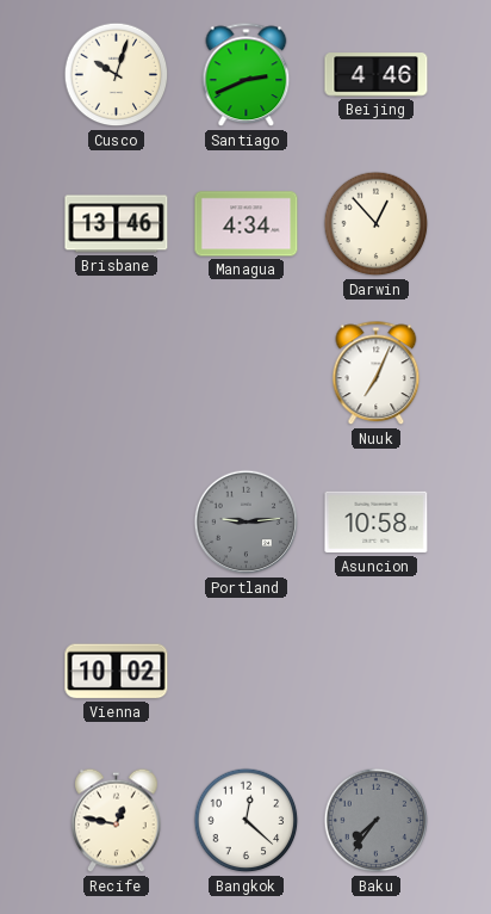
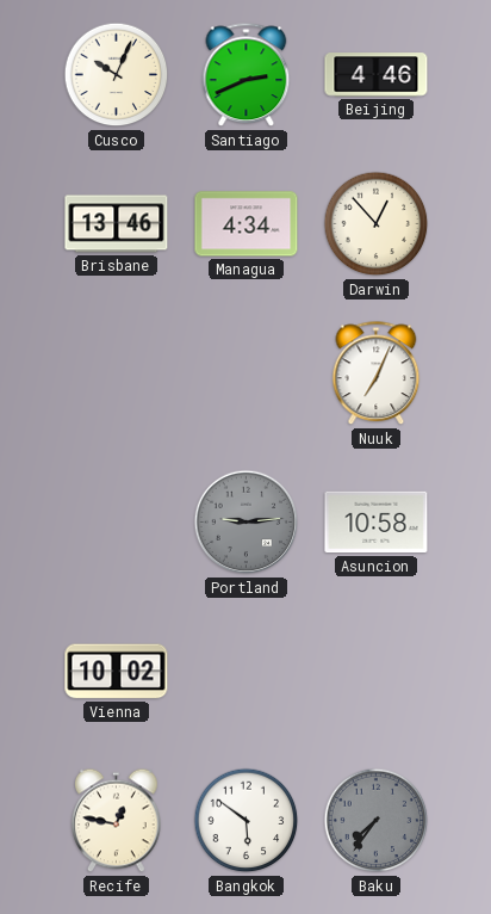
Cusco: 10:03 -> 10:04
Bangkok: 12:22 -> 5:51
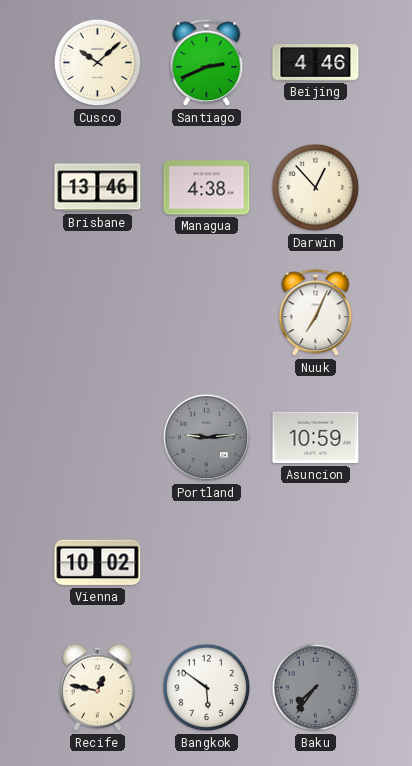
Cusco: 10:04 -> 10:08
Managua: 4:34 -> 4:38
Asuncion: 10:58 -> 10:59
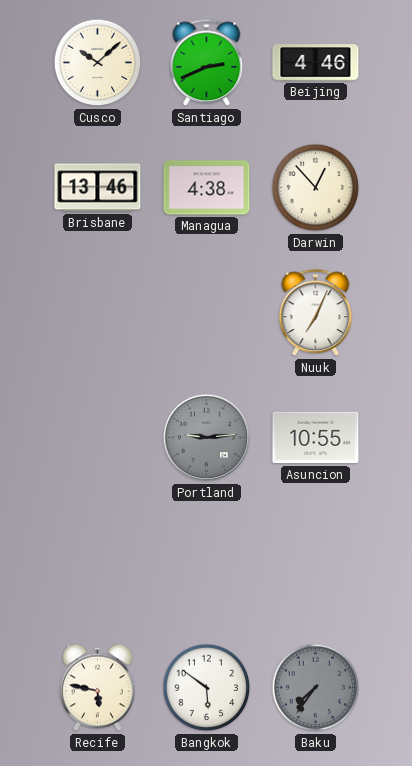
Asuncion: 10:59 -> 10:55
Vienna: 10:02 -> none
Recife: 12:47 -> 5:47
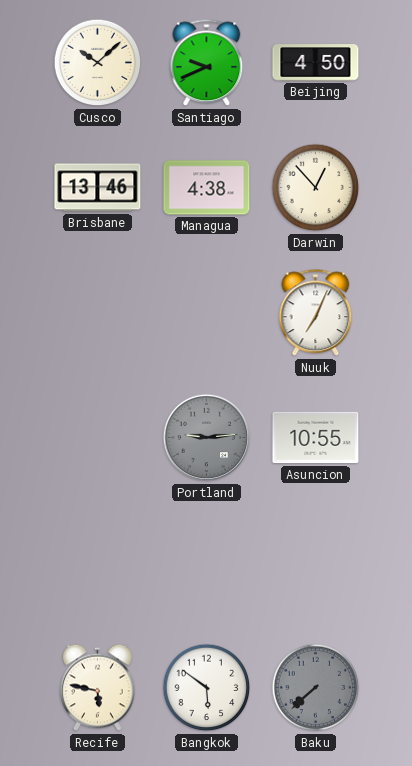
Santiago: 2:41 -> 9:41
Beijing: 4:46 -> 4:50
Baku: 7:36 -> 7:38
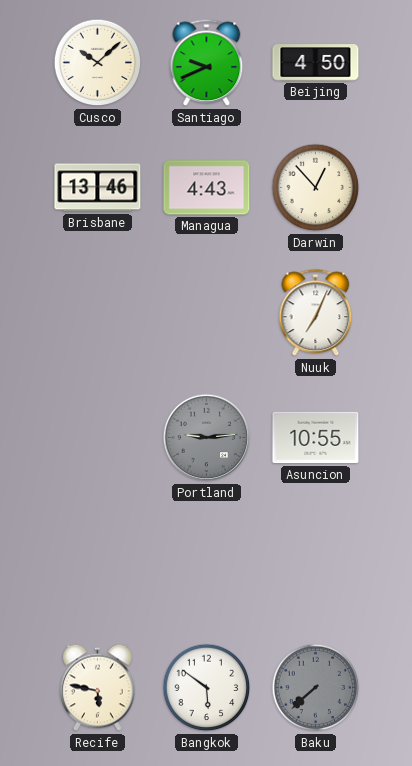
Managua: 4:38 -> 4:43
